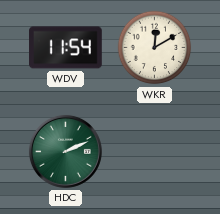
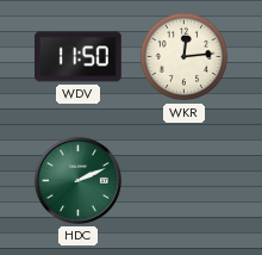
WDV: 11:54 -> 11:50
WKR: 12:10 -> 12:14
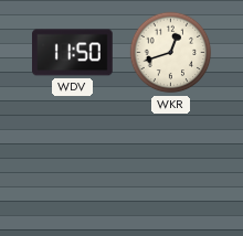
WKR: 12:14 -> 12:42
HDC: 2:11 -> none
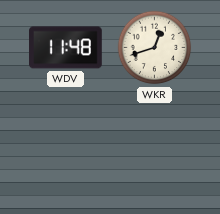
WDV: 11:50 -> 11:48
